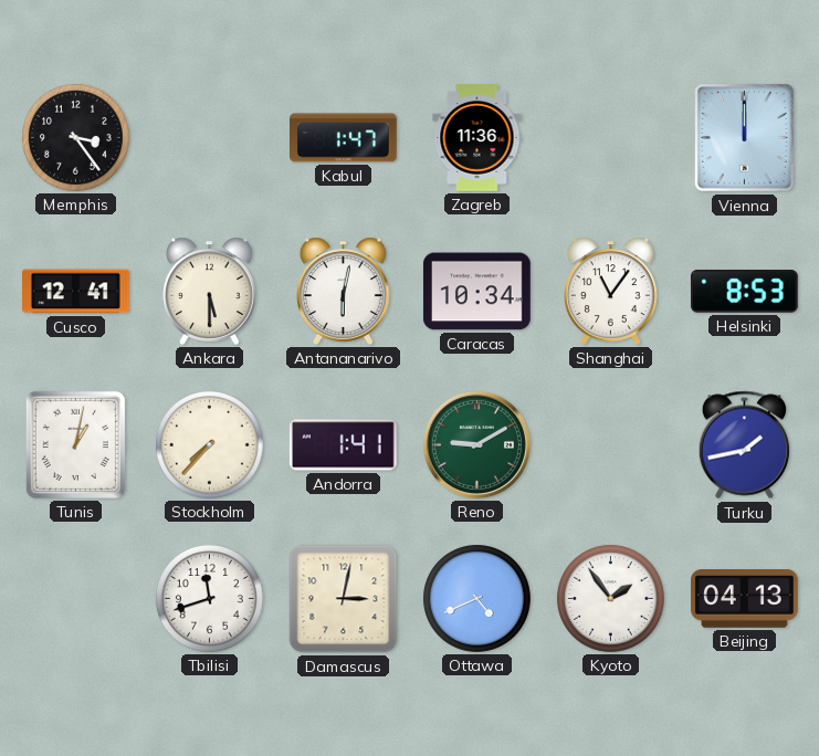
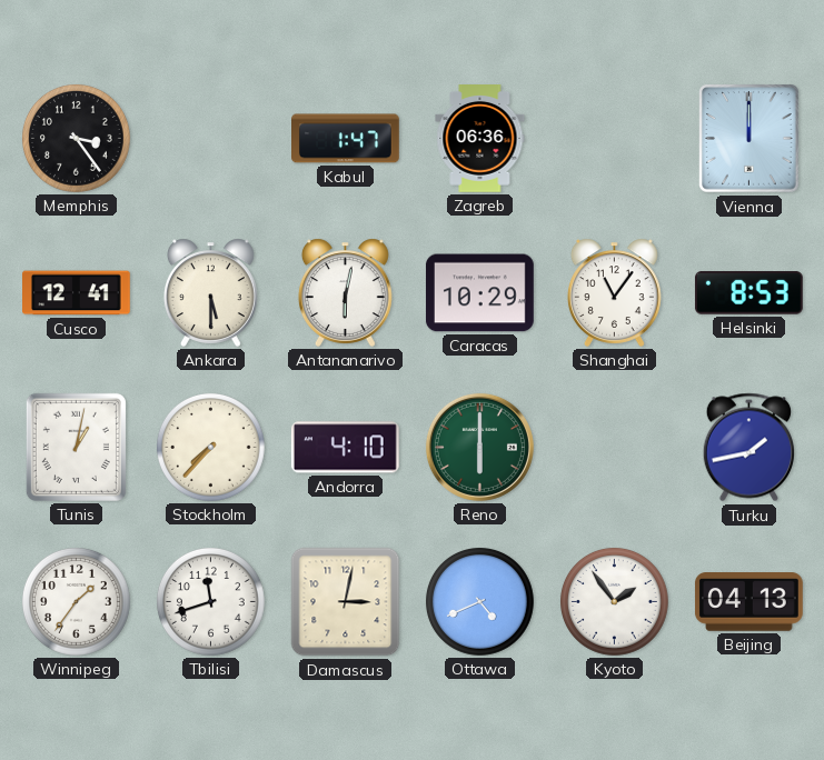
Zagreb: 11:36 -> 06:36
Caracas: 10:34 -> 10:29
Andorra: 1:41 -> 4:10
Reno: 9:10 -> 6:00
Winnipeg: none -> 1:36
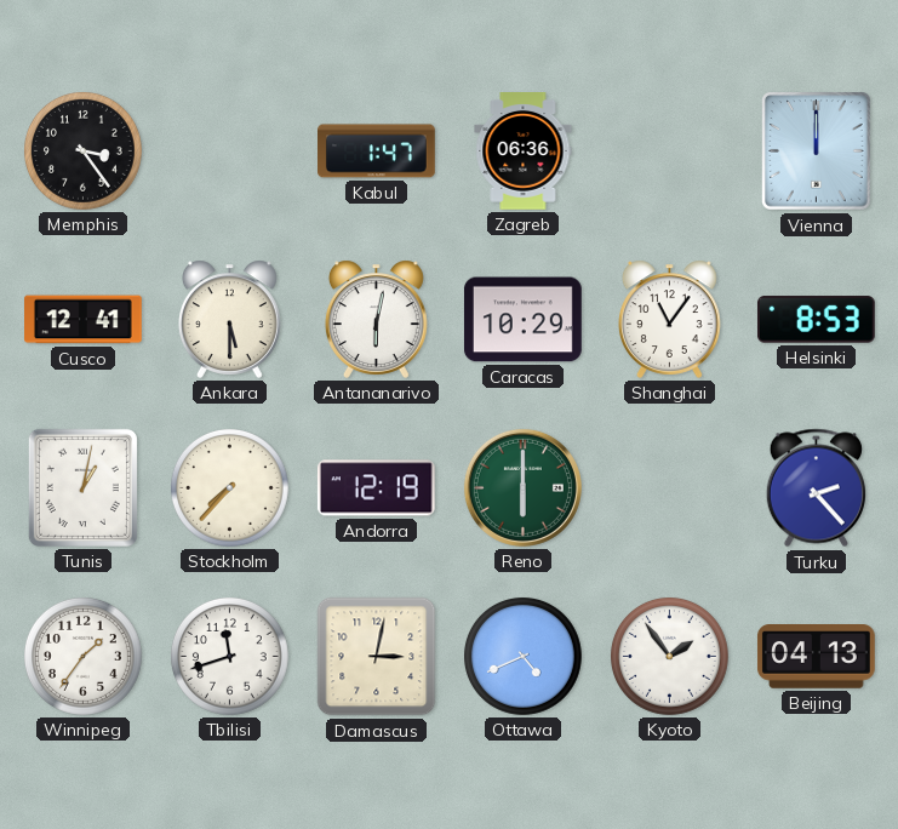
Andorra: 4:10 -> 12:19
Turku: 1:43 -> 2:23
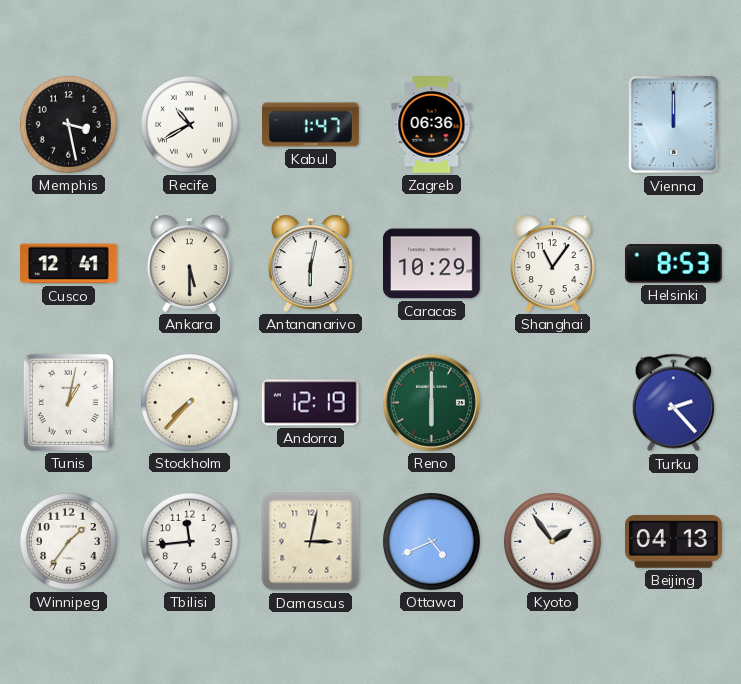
Memphis: 3:24 -> 3:28
Recife: none -> 10:40
Tbilisi: 11:42 -> 11:44
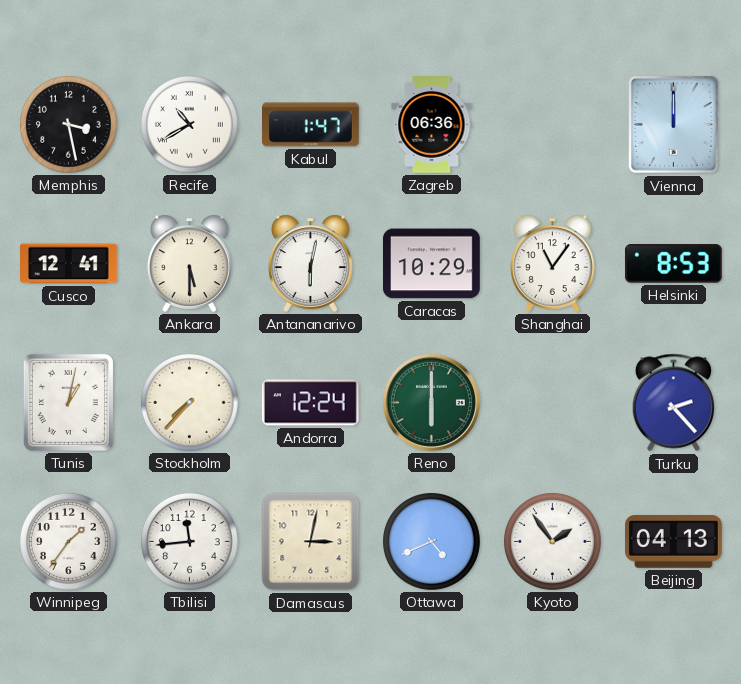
Andorra: 12:19 -> 12:24
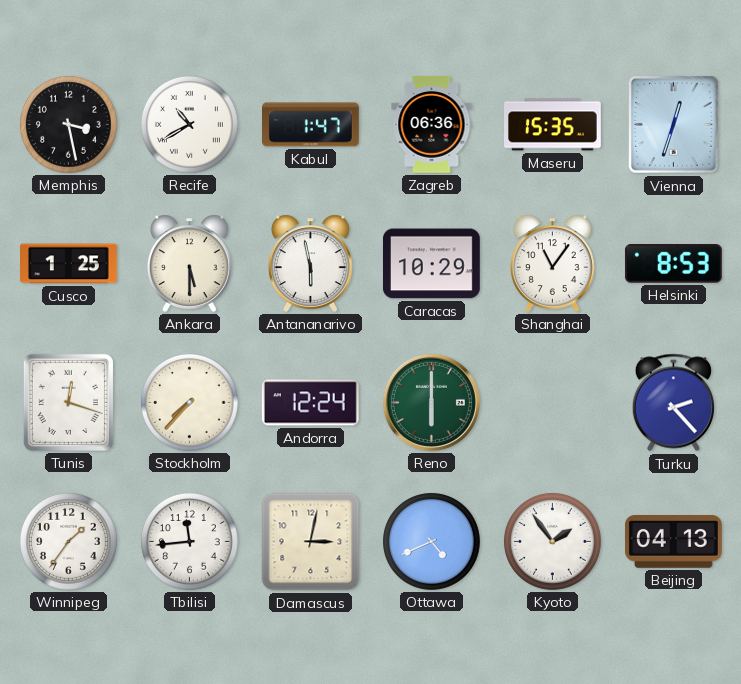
Maseru: none -> 15:35
Vienna: 12:00 -> 12:33
Cusco: 12:41 -> 1:25
Antananarivo: 6:02 -> 5:58
Tunis: 1:02 -> 12:18
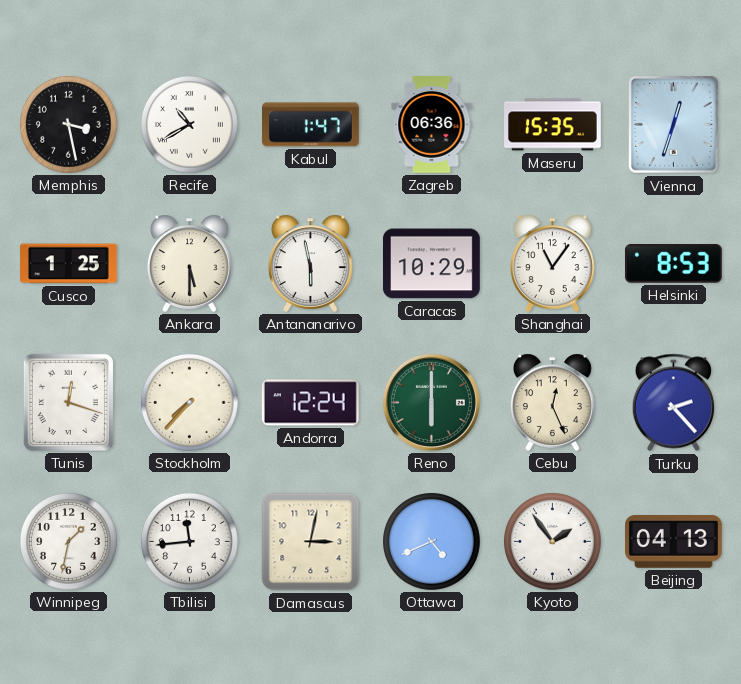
Cebu: none -> 12:26
Winnipeg: 1:36 -> 1:32
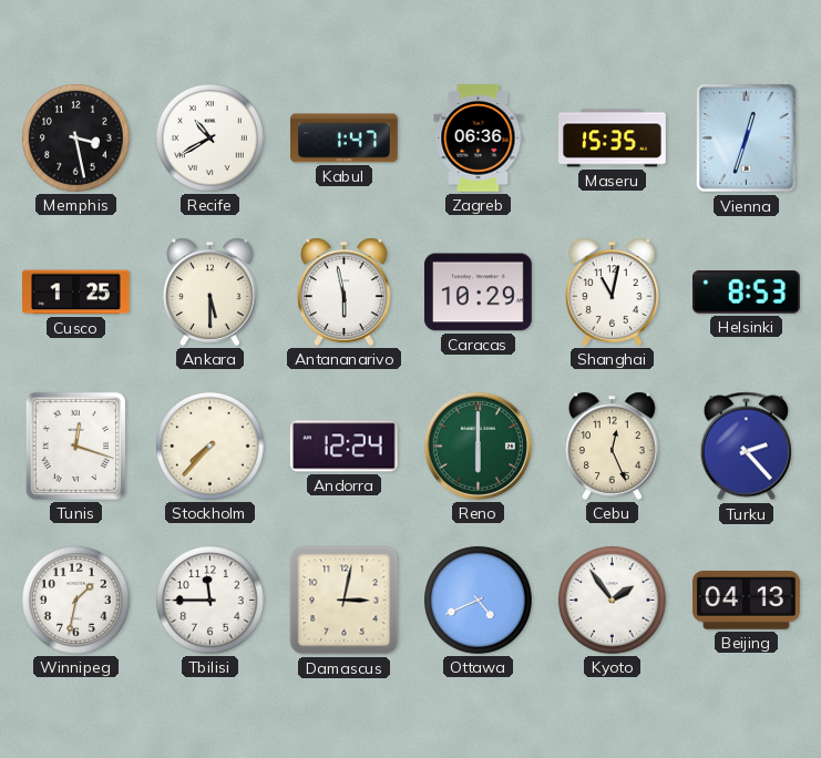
Shanghai: 11:06 -> 11:02
Tbilisi: 11:44 -> 11:45
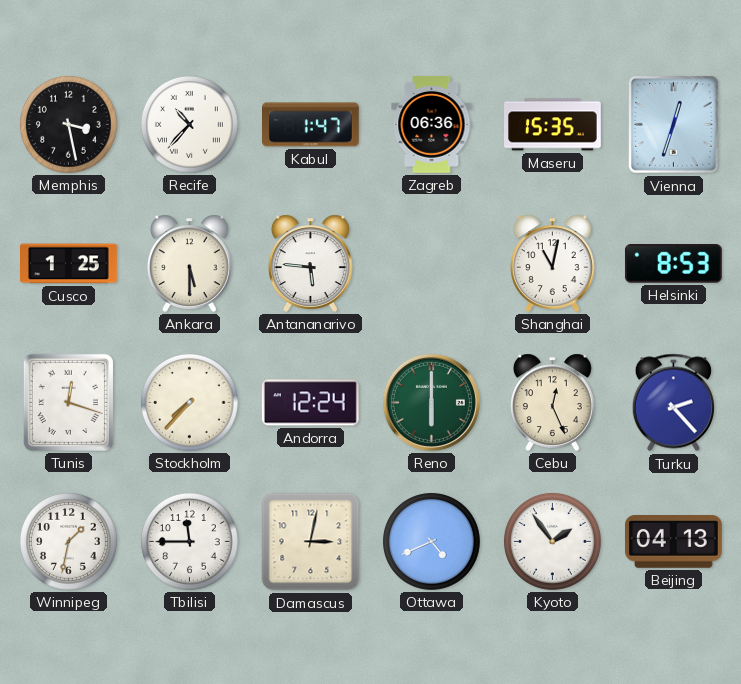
Recife: 10:40 -> 10:37
Antananarivo: 5:58 -> 5:46
Caracas: 10:29 -> none
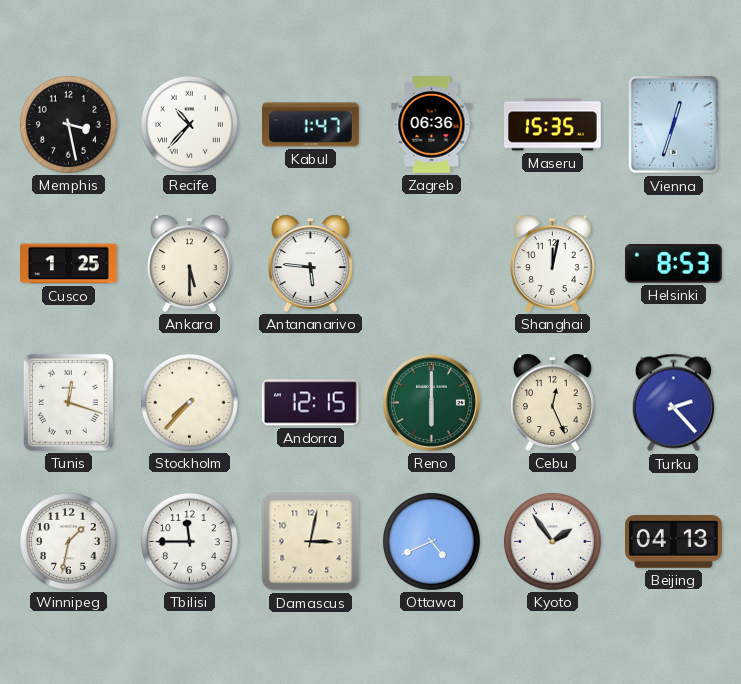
Shanghai: 11:02 -> 12:02
Andorra: 12:24 -> 12:15
